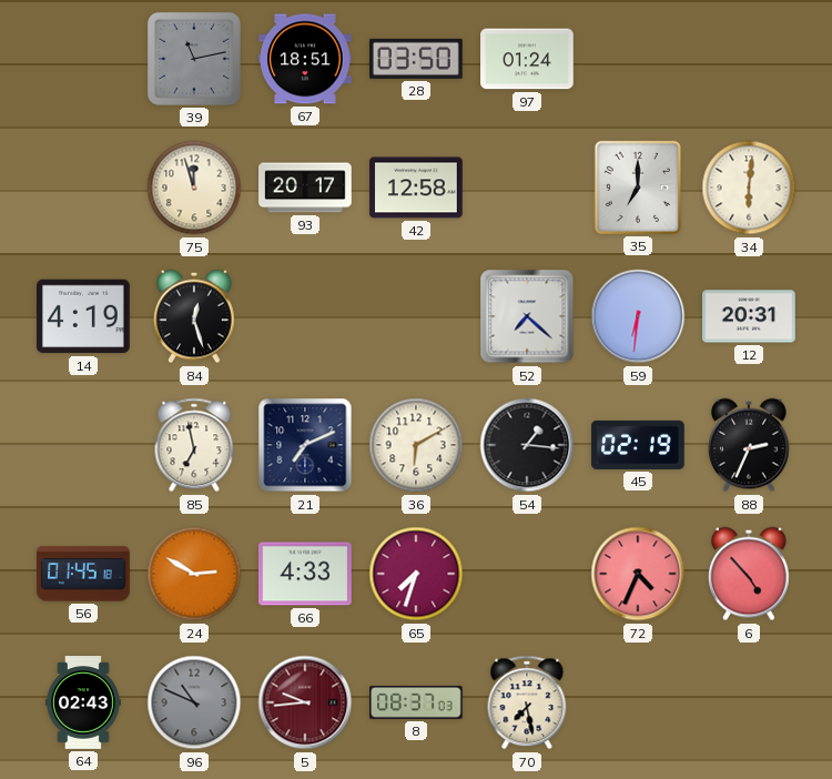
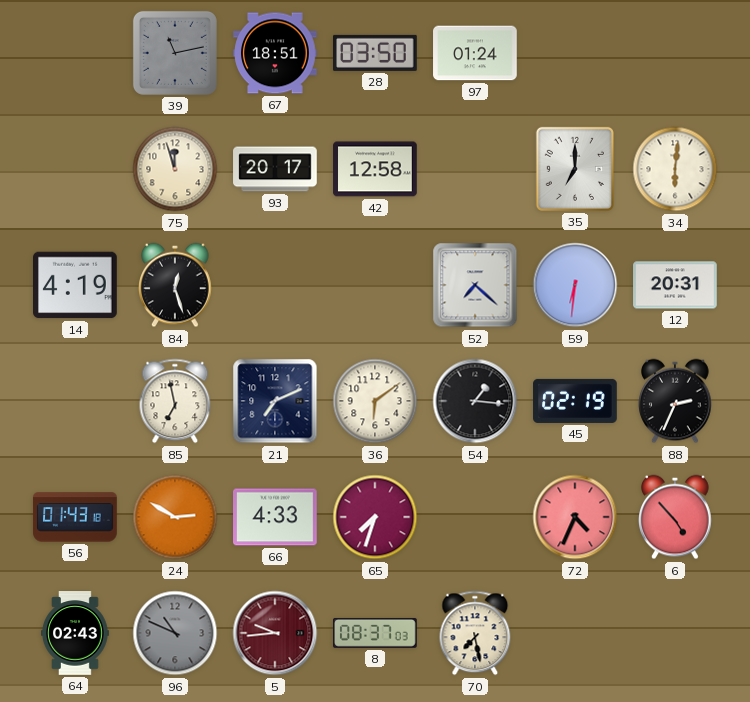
36: 6:10 -> 6:09
56: 01:45 -> 01:43
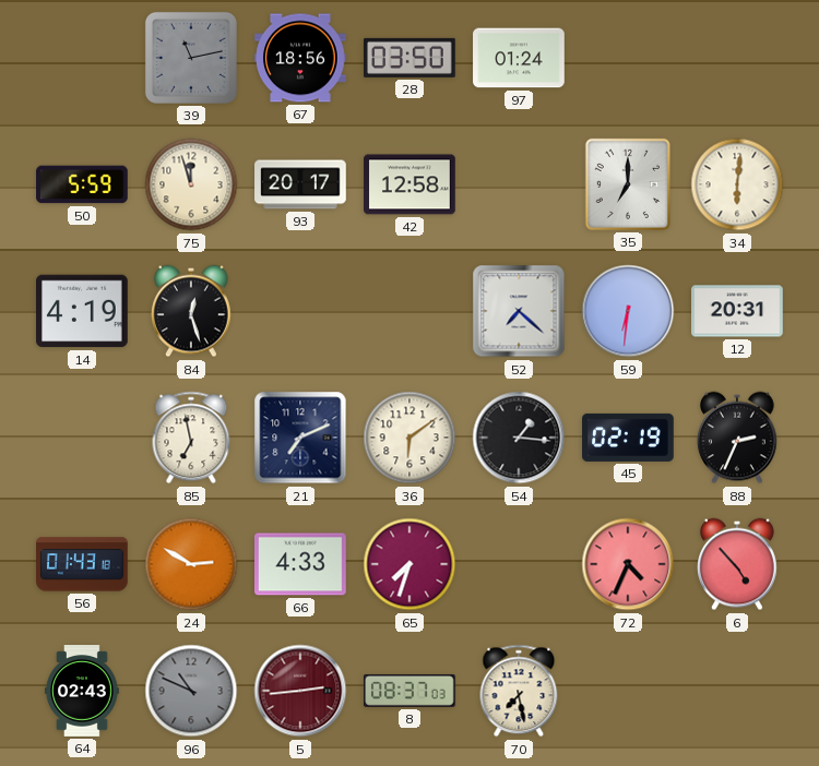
67: 18:51 -> 18:56
50: none -> 5:59
5: 9:44 -> 2:44
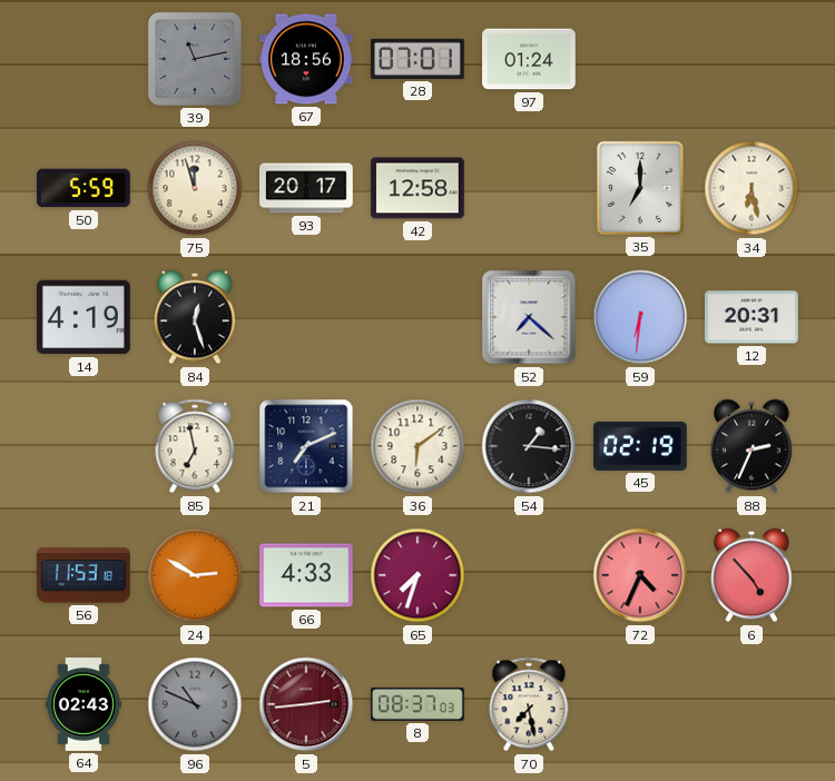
28: 03:50 -> 07:01
34: 6:01 -> 6:28
56: 01:43 -> 11:53
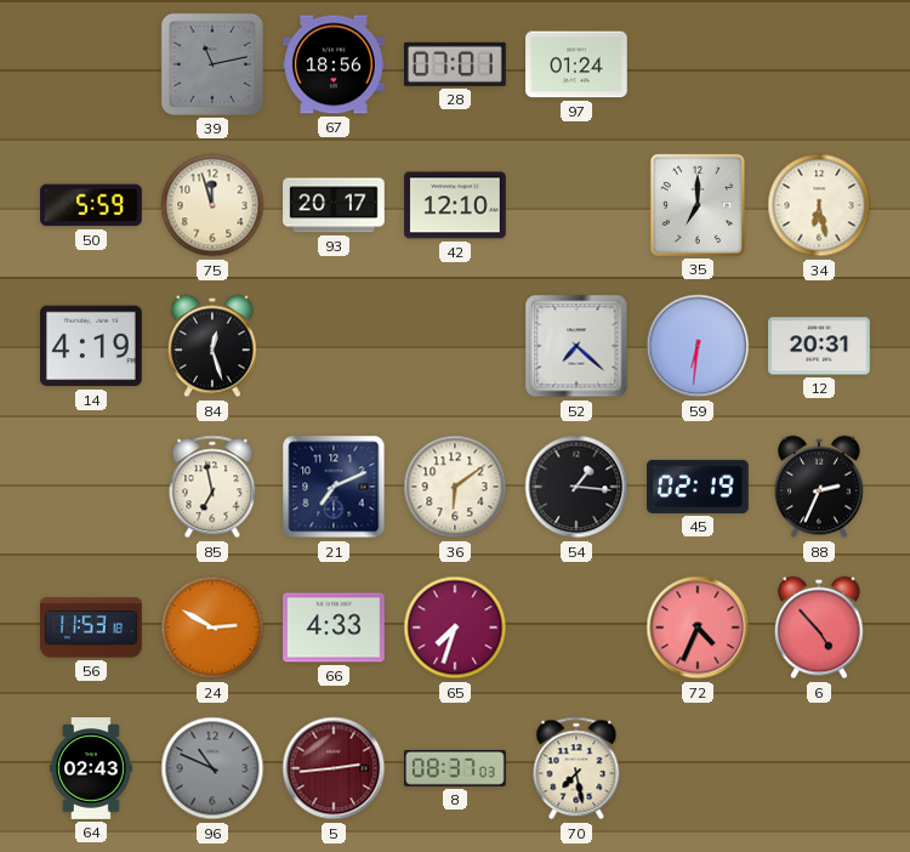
42: 12:58 -> 12:10
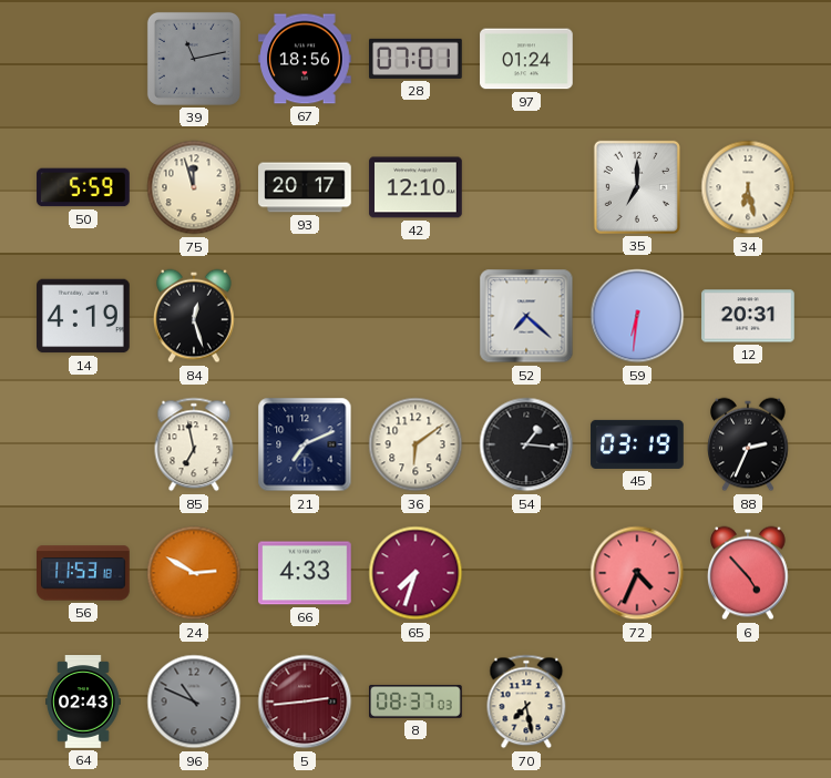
45: 02:19 -> 03:19
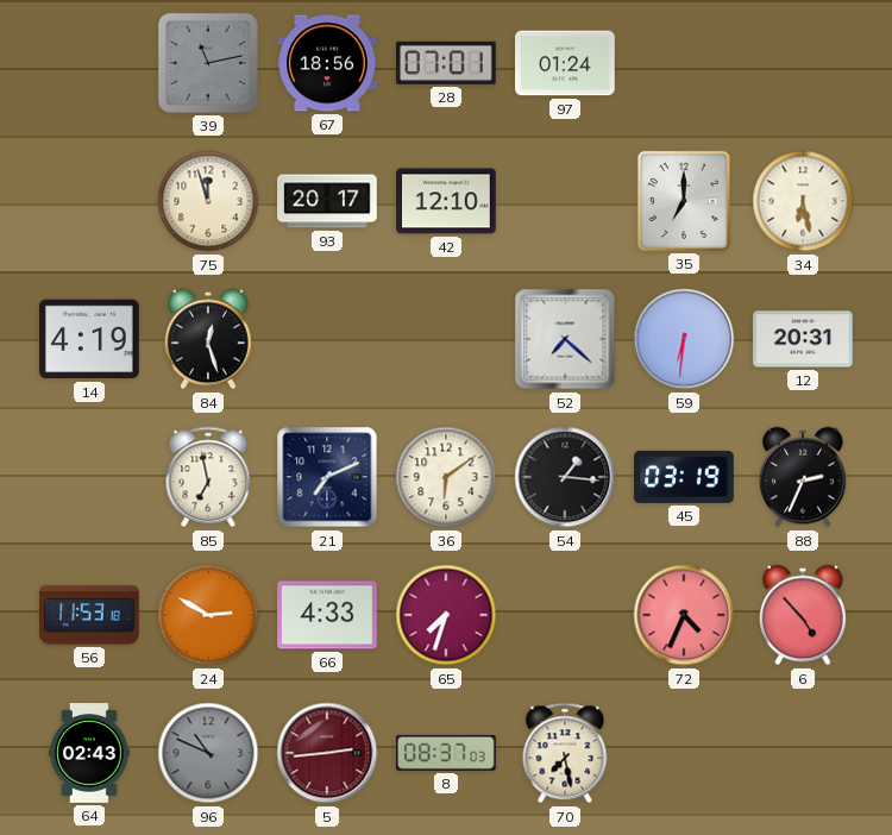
50: 5:59 -> none
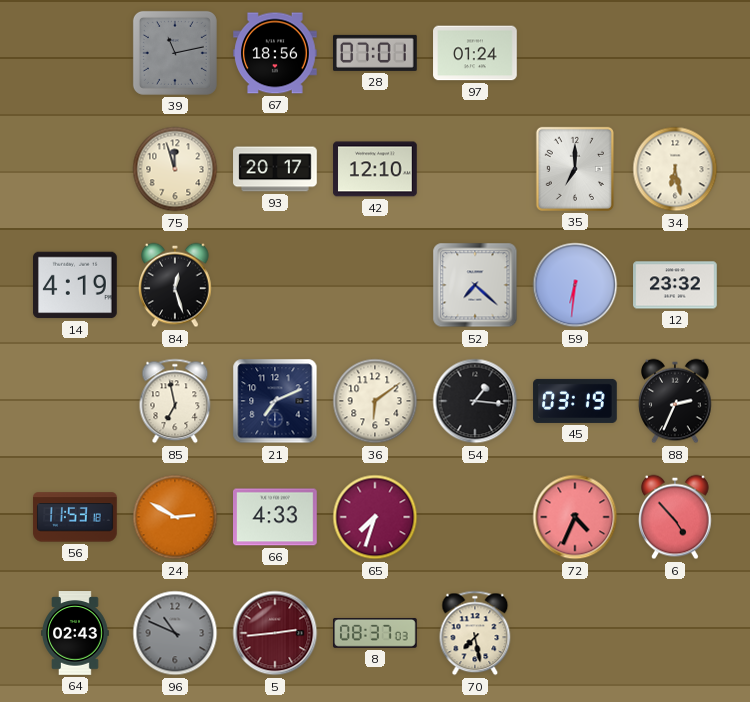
12: 20:31 -> 23:32
